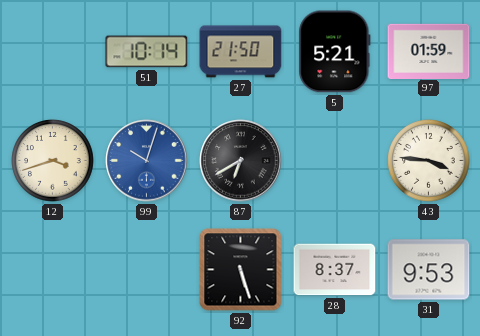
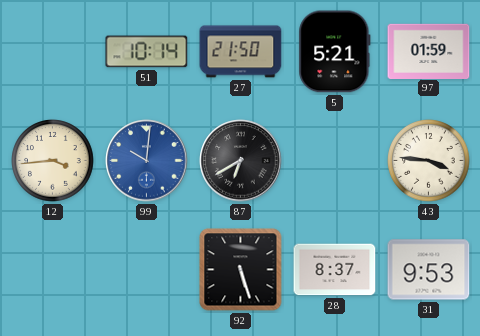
12: 3:42 -> 3:44
99: 10:03 -> 10:01
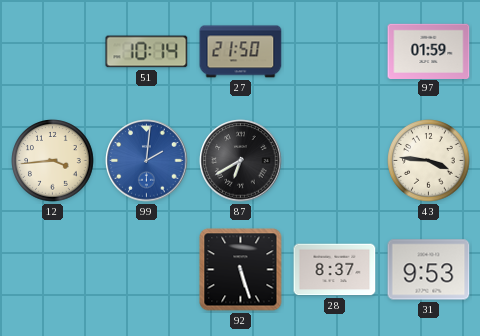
5: 5:21 -> none
99: 10:01 -> 2:01
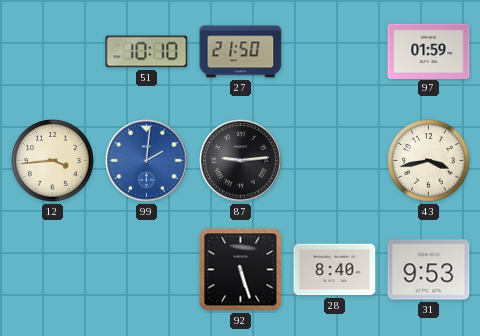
51: 10:14 -> 10:10
87: 6:40 -> 9:14
43: 3:46 -> 3:43
28: 8:37 -> 8:40
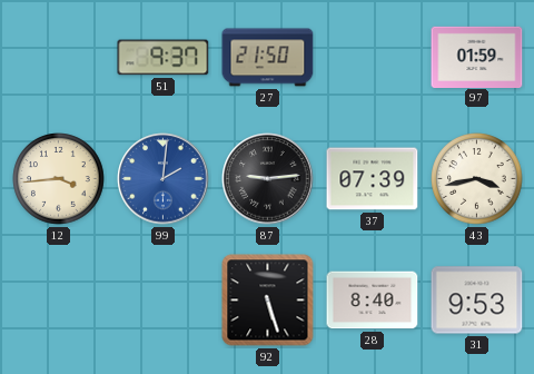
51: 10:10 -> 9:37
37: none -> 07:39
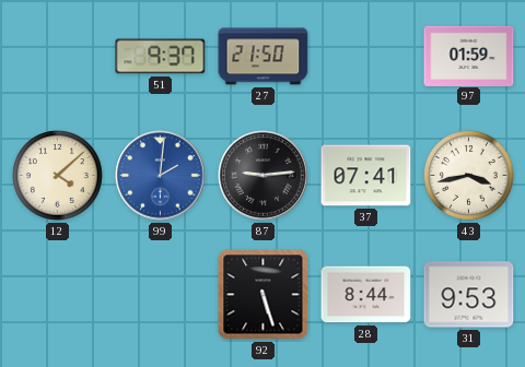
12: 3:44 -> 4:08
37: 07:39 -> 07:41
28: 8:40 -> 8:44
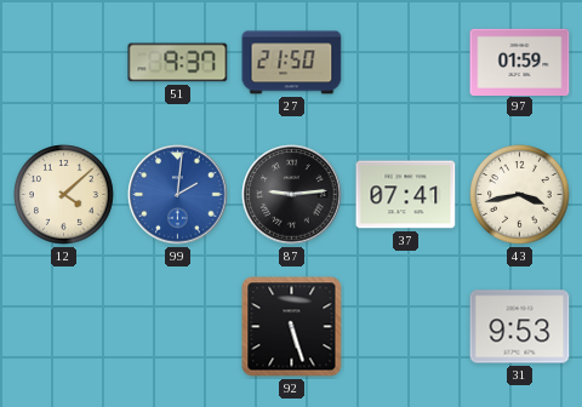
28: 8:44 -> none
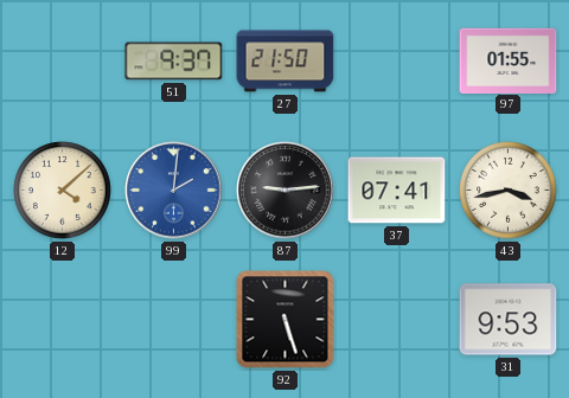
97: 01:59 -> 01:55
